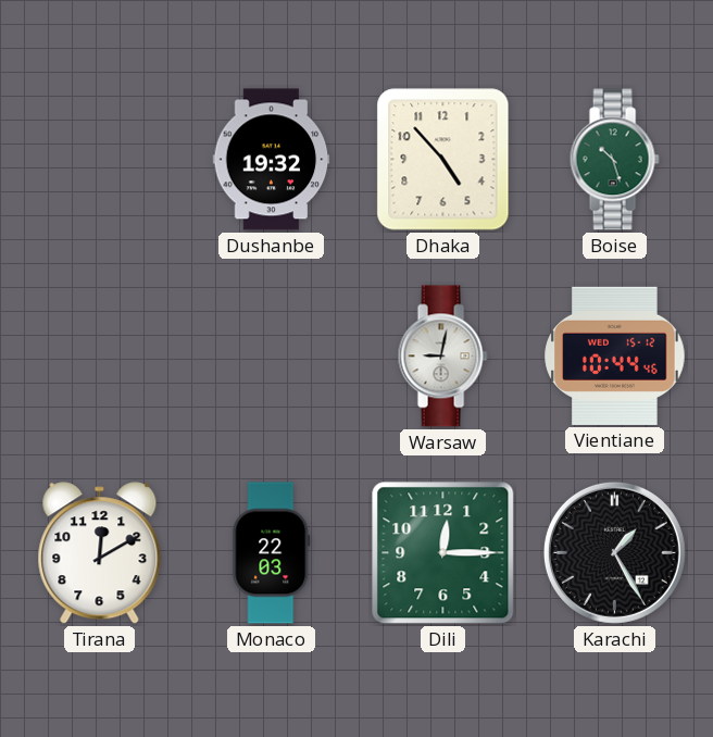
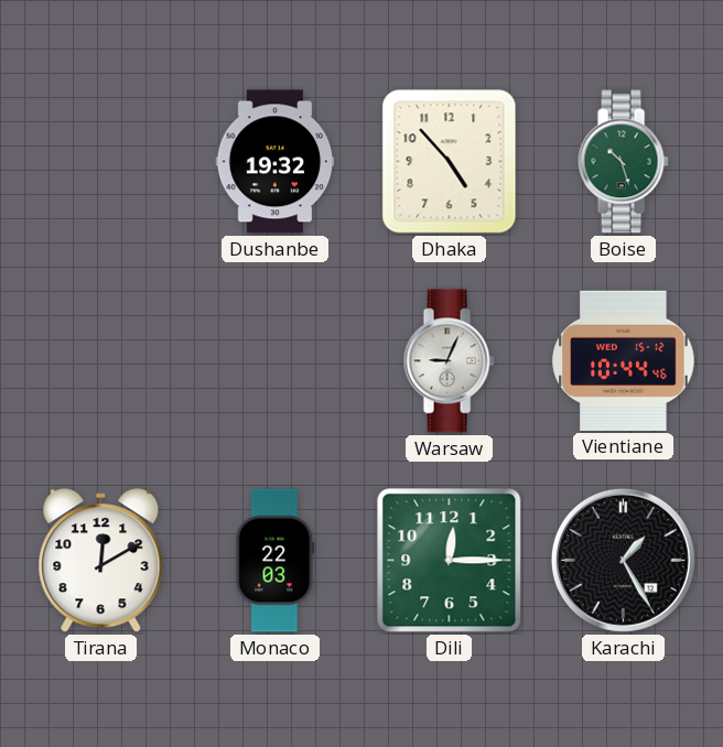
Warsaw: 9:02 -> 9:04
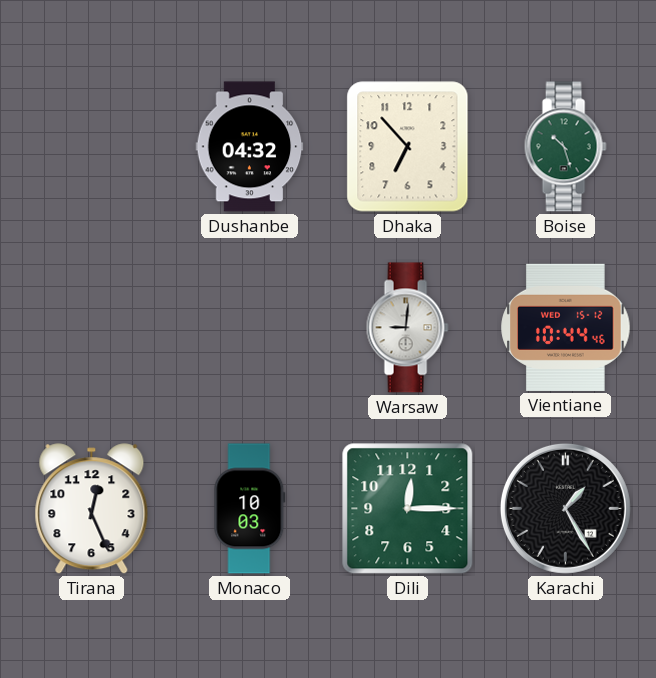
Dushanbe: 19:32 -> 04:32
Dhaka: 4:53 -> 6:53
Warsaw: 9:04 -> 9:01
Tirana: 12:10 -> 12:26
Monaco: 22:03 -> 10:03
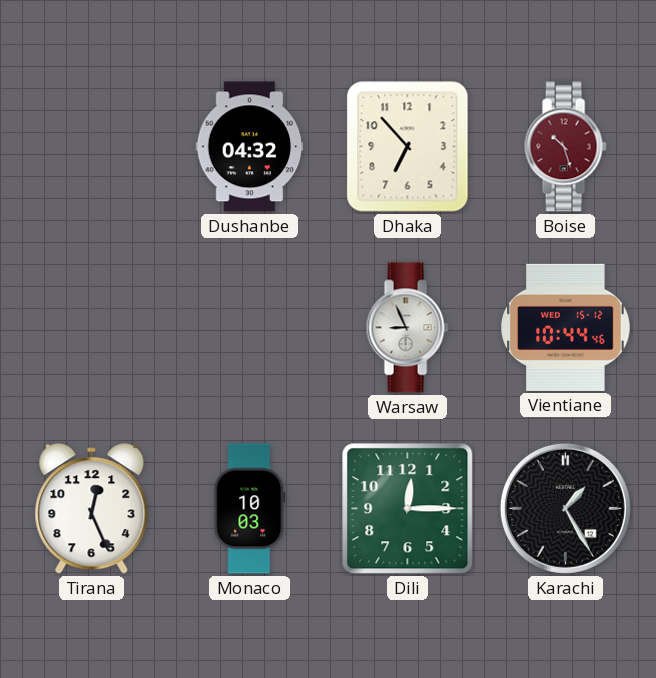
Boise dial: green -> burgundy
Warsaw: 9:01 -> 8:56
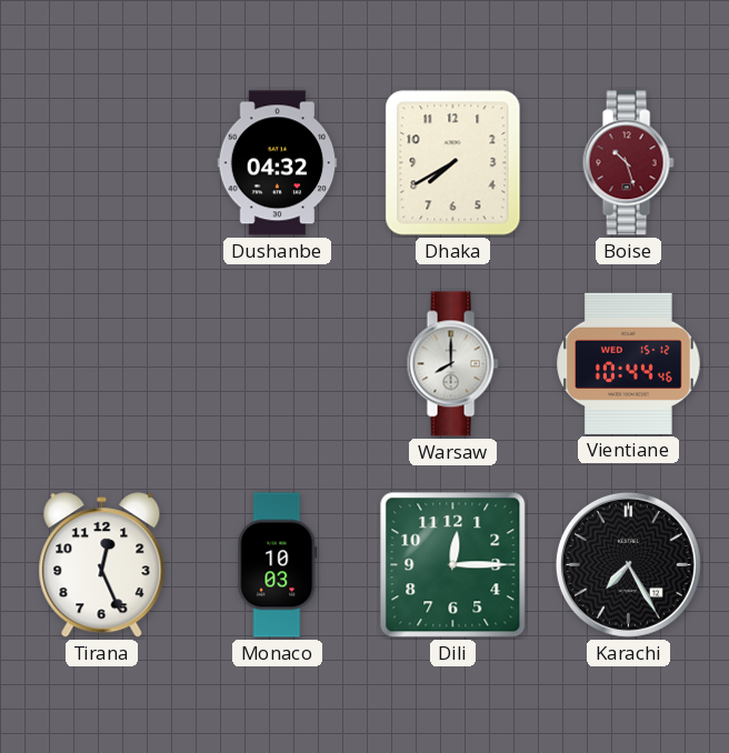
Dhaka: 6:53 -> 7:40
Warsaw: 8:56 -> 8:00
Karachi: 1:25 -> 7:25
